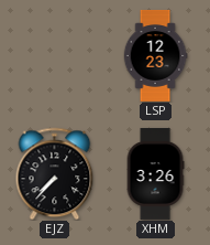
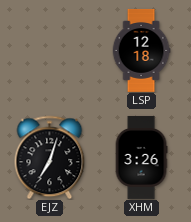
LSP: 12:23 -> 12:18
EJZ: 7:37 -> 7:03
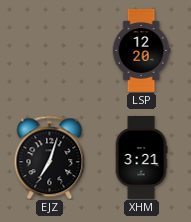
LSP: 12:18 -> 12:20
XHM: 3:26 -> 3:21
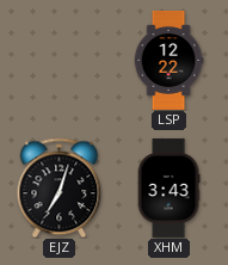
LSP: 12:20 -> 12:22
XHM: 3:21 -> 3:43
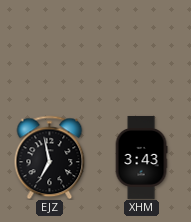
LSP: 12:22 -> none
EJZ: 7:03 -> 6:58
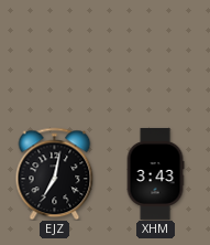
EJZ: 6:58 -> 7:02
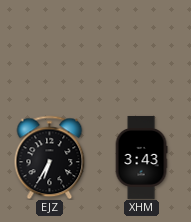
EJZ: 7:02 -> 6:35
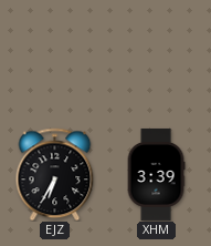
XHM: 3:43 -> 3:39
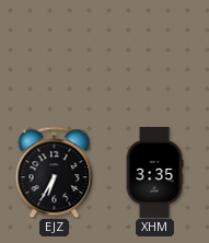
XHM: 3:39 -> 3:35
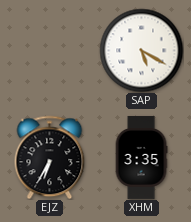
SAP: none -> 5:20
